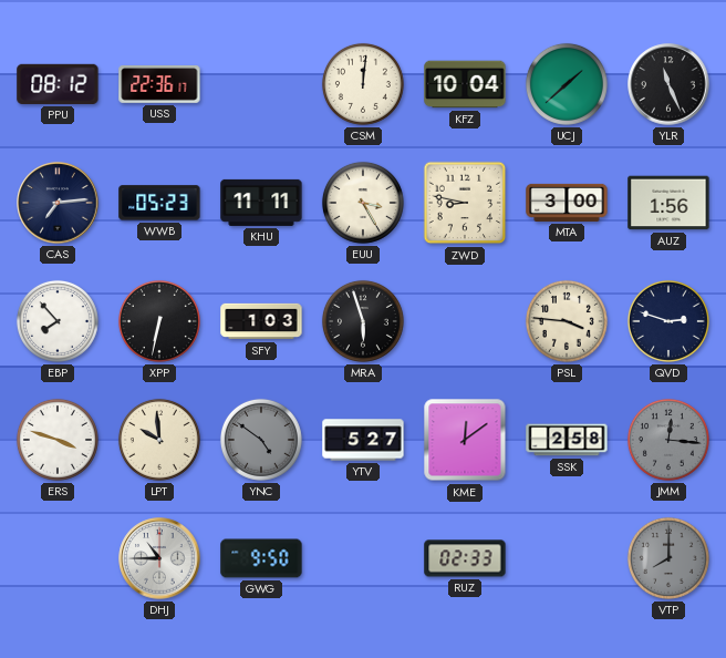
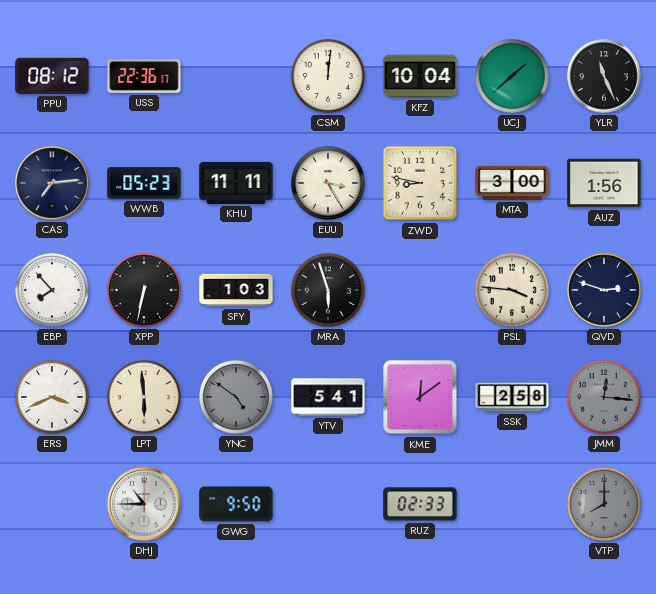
ERS: 3:48 -> 3:41
LPT: 9:59 -> 5:59
YTV: 5:27 -> 5:41
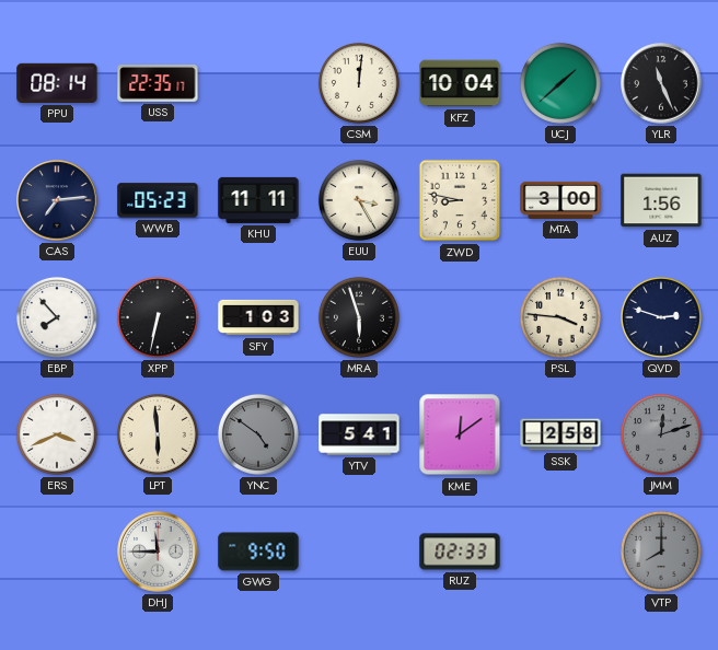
PPU: 08:12 -> 08:14
USS: 22:36 -> 22:35
JMM: 12:16 -> 12:12
DHJ: 10:45 -> 11:45
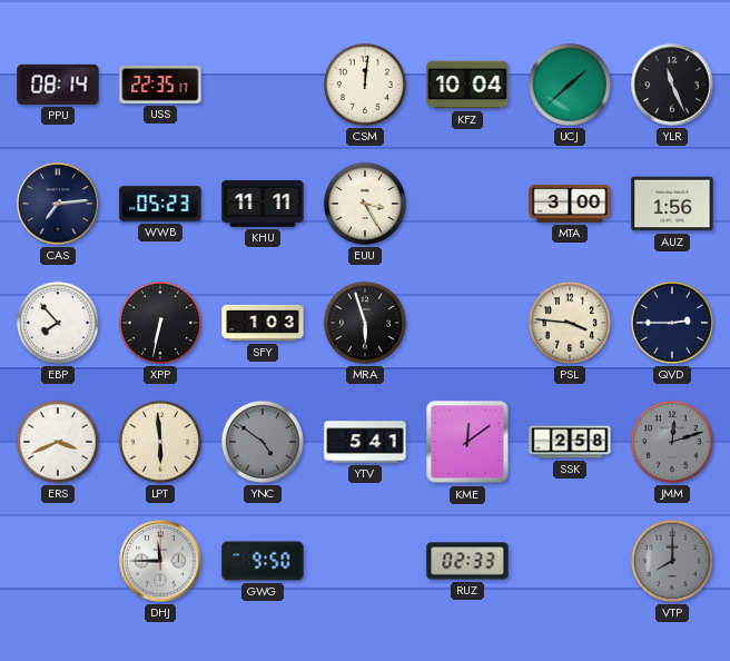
ZWD: 8:47 -> none
QVD: 2:48 -> 2:45
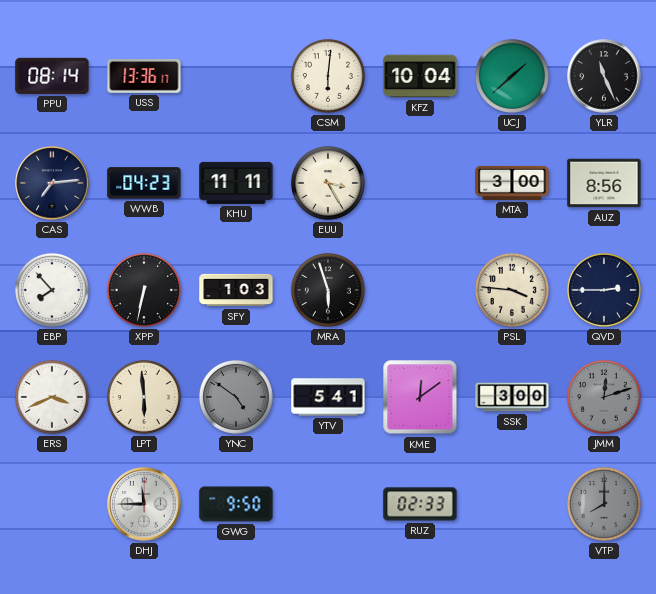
USS: 22:35 -> 13:36
CSM: 12:01 -> 6:01
WWB: 05:23 -> 04:23
AUZ: 1:56 -> 8:56
SSK: 2:58 -> 3:00
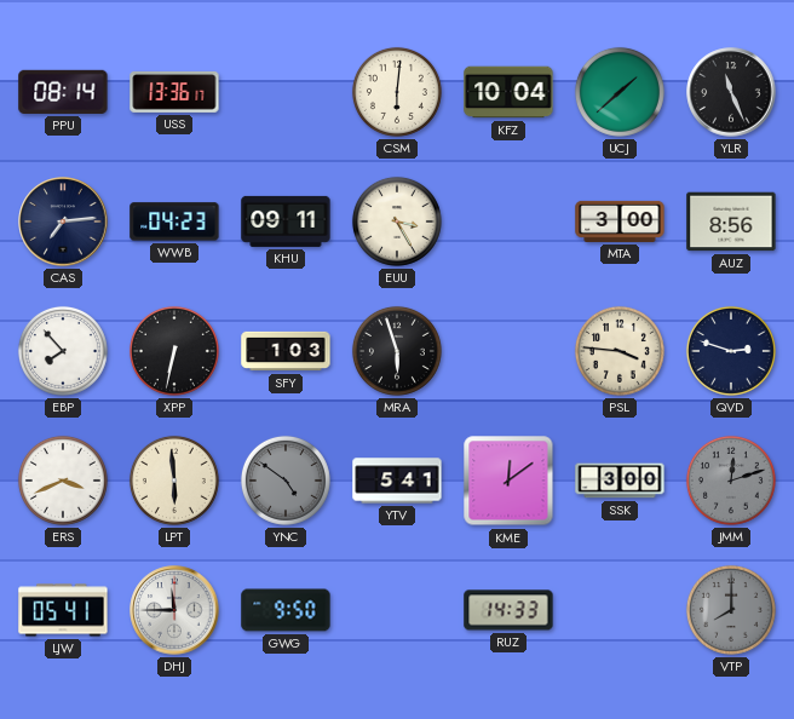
KHU: 11:11 -> 09:11
QVD: 2:45 -> 2:48
LJW: none -> 05:41
RUZ: 02:33 -> 14:33
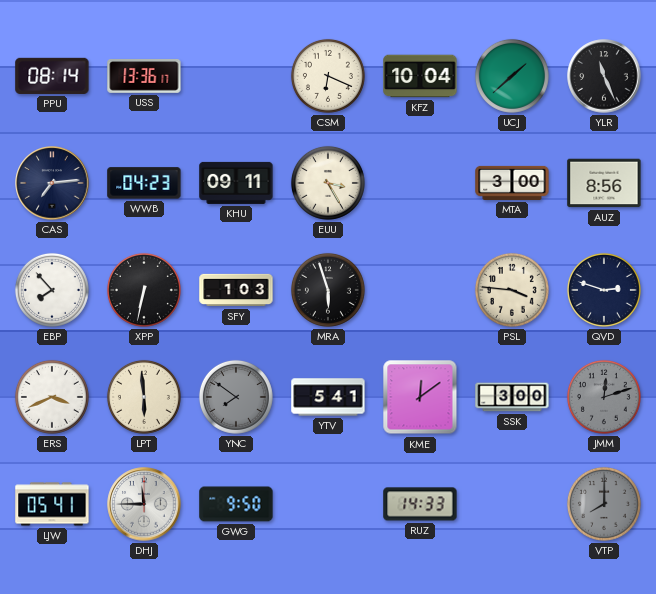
CSM: 6:01 -> 6:19
YNC: 4:51 -> 7:51
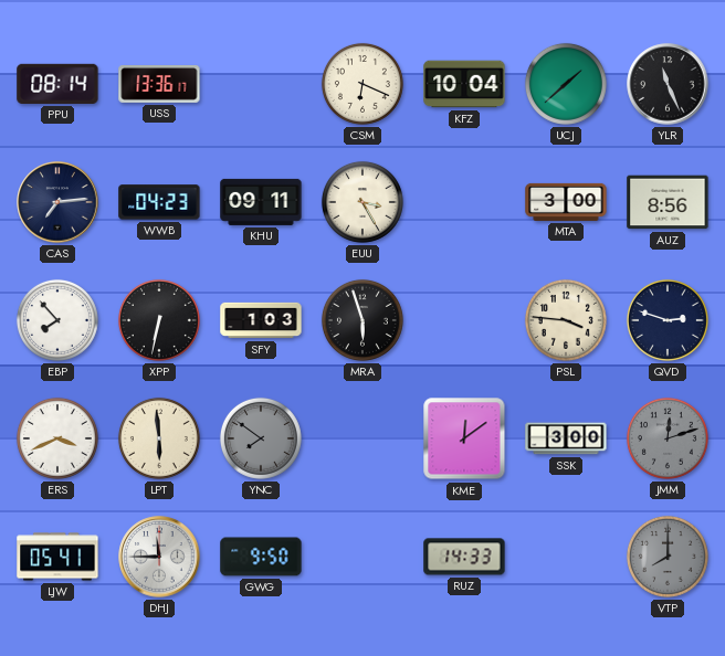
YTV: 5:41 -> none
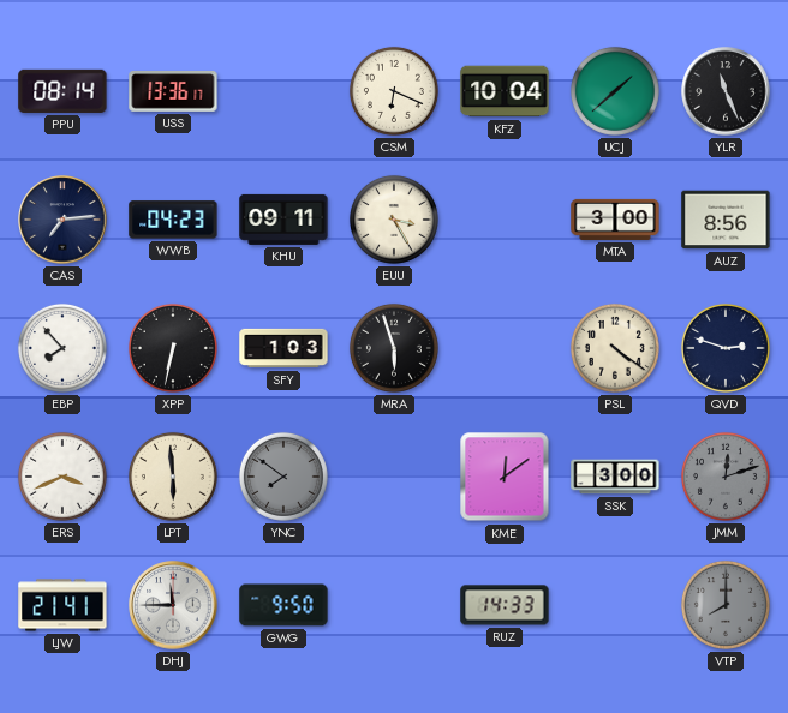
PSL: 3:46 -> 4:21
LJW: 05:41 -> 21:41
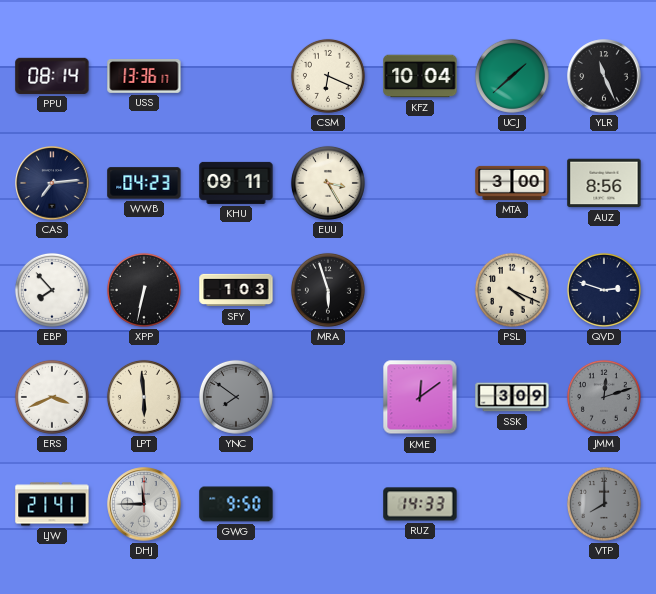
PSL: 4:21 -> 4:19
SSK: 3:00 -> 3:09
